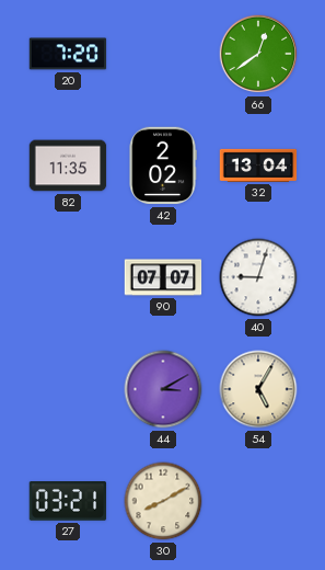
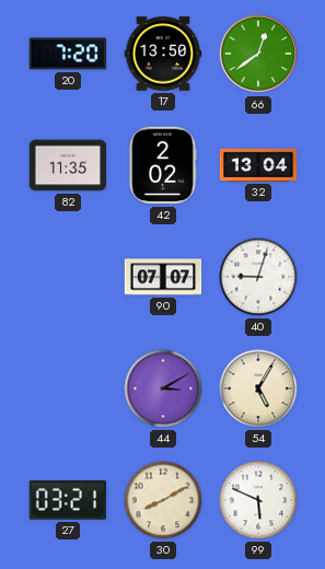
17: none -> 13:50
99: none -> 5:49
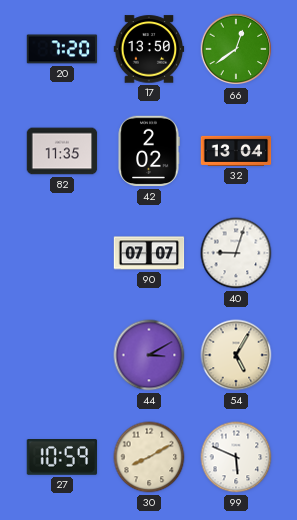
27: 03:21 -> 10:59
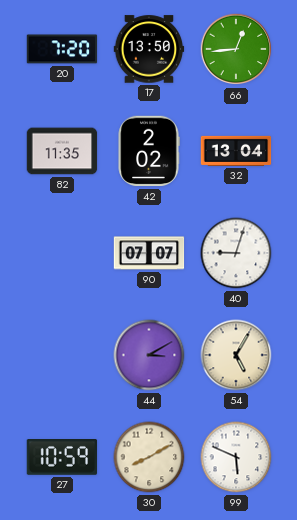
66: 12:39 -> 12:44
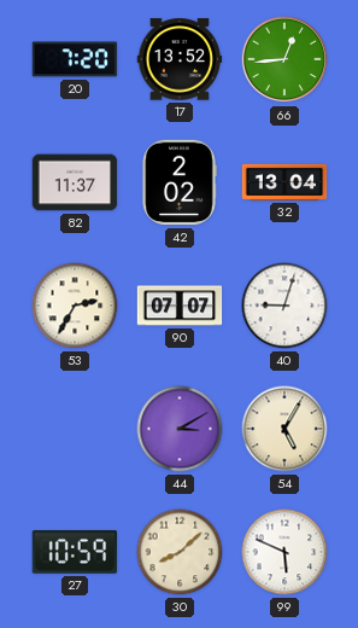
17: 13:50 -> 13:52
82: 11:35 -> 11:37
53: none -> 2:35
30: 8:10 -> 8:08
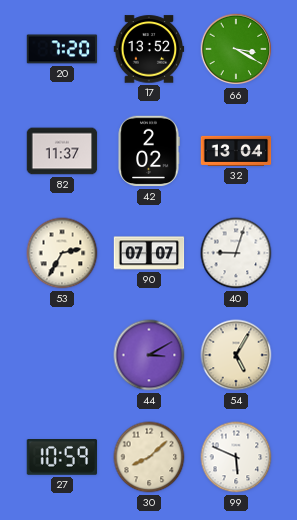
66: 12:44 -> 3:20
